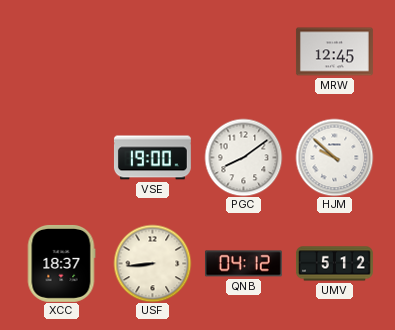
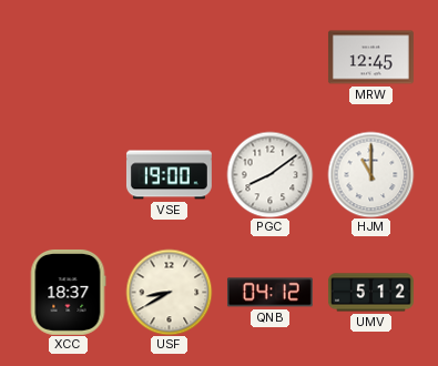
HJM: 9:52 -> 11:00
USF: 8:44 -> 8:40
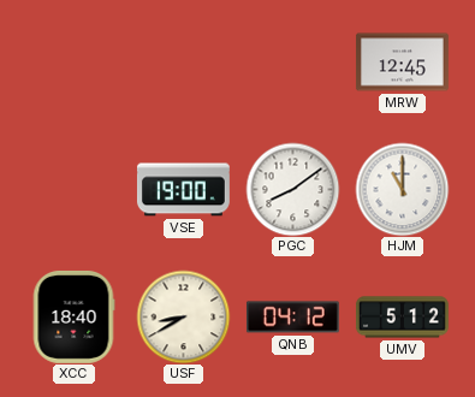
XCC: 18:37 -> 18:40
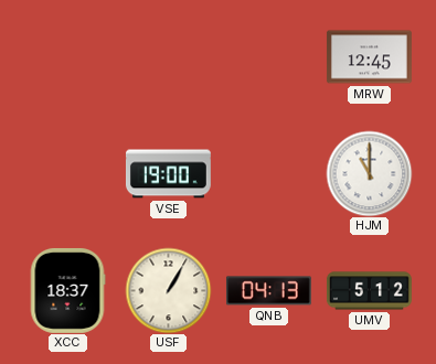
PGC: 8:09 -> none
XCC: 18:40 -> 18:37
USF: 8:40 -> 1:05
QNB: 04:12 -> 04:13
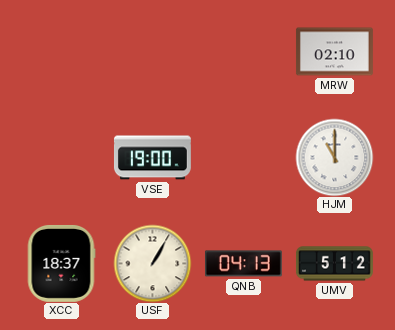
MRW: 12:45 -> 02:10
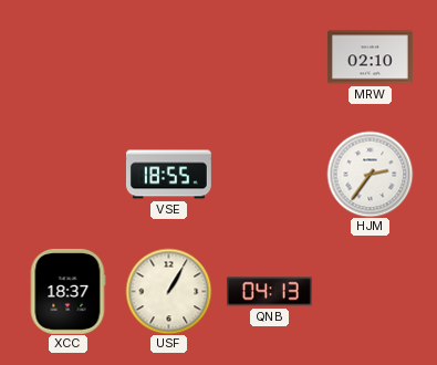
VSE: 19:00 -> 18:55
HJM: 11:00 -> 2:36
UMV: 5:12 -> none
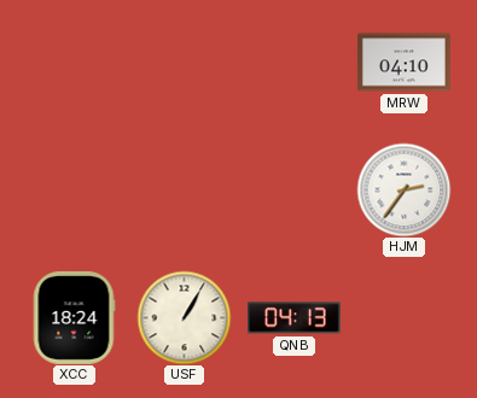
MRW: 02:10 -> 04:10
VSE: 18:55 -> none
XCC: 18:37 -> 18:24
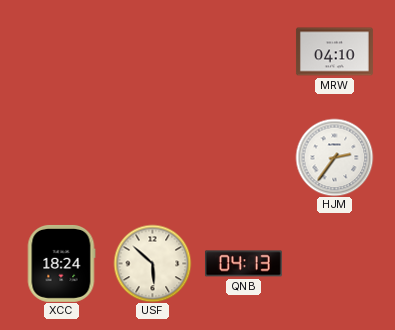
USF: 1:05 -> 5:52
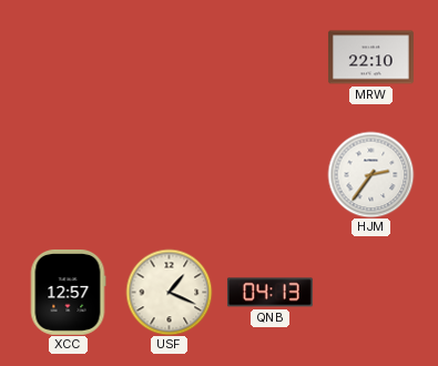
MRW: 04:10 -> 22:10
XCC: 18:24 -> 12:57
USF: 5:52 -> 1:19
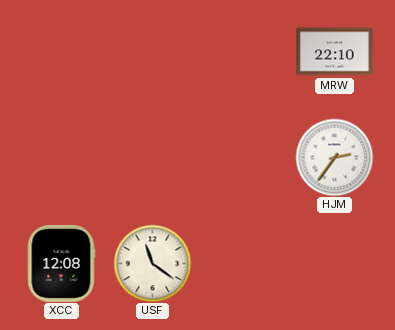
XCC: 12:57 -> 12:08
USF: 1:19 -> 11:21
QNB: 04:13 -> none
